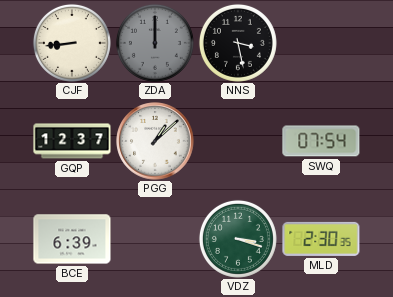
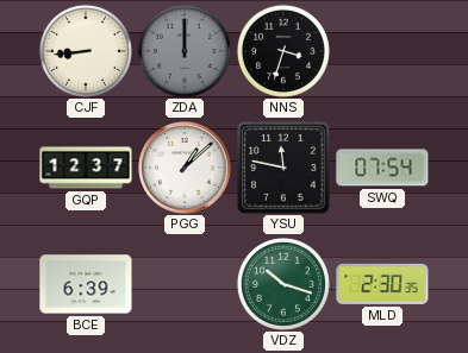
NNS: 3:28 -> 3:33
YSU: none -> 11:47
VDZ: 3:18 -> 10:18
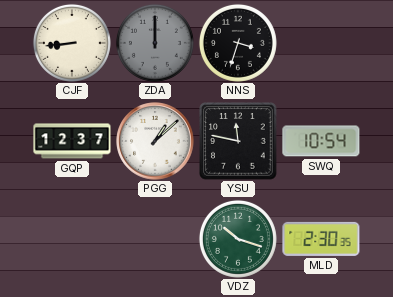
SWQ: 07:54 -> 10:54
BCE: 6:39 -> none
